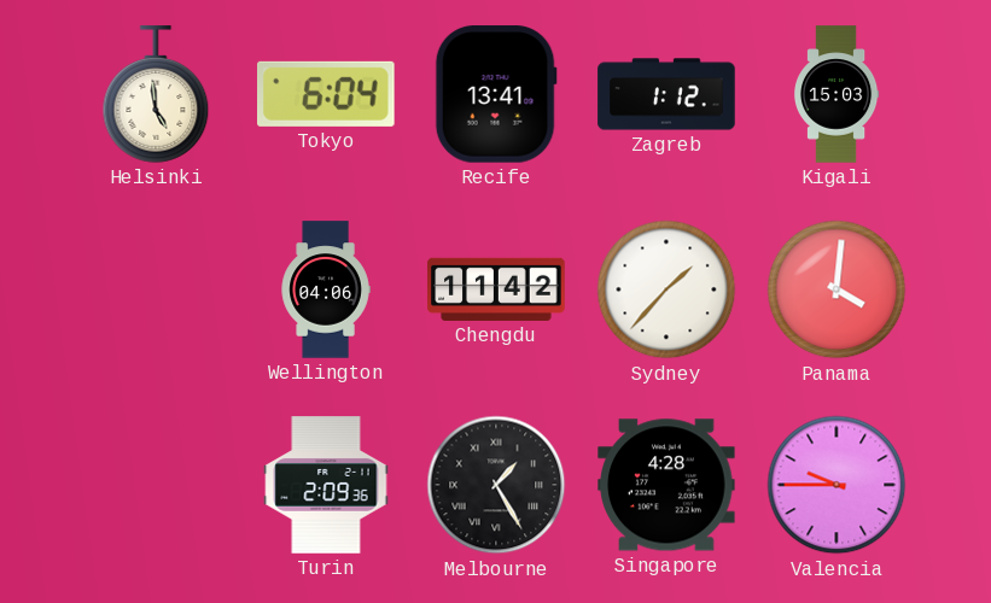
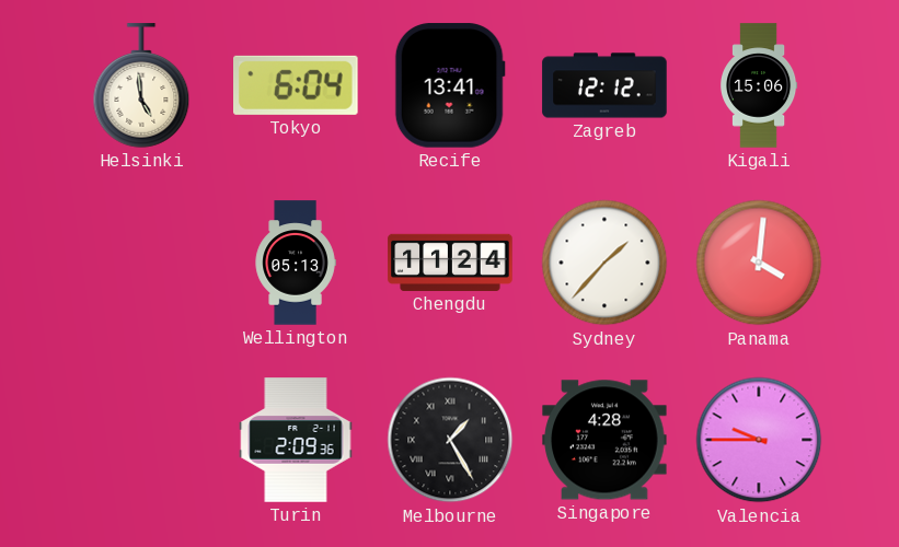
Zagreb: 1:12 -> 12:12
Kigali: 15:03 -> 15:06
Wellington: 04:06 -> 05:13
Chengdu: 11:42 -> 11:24
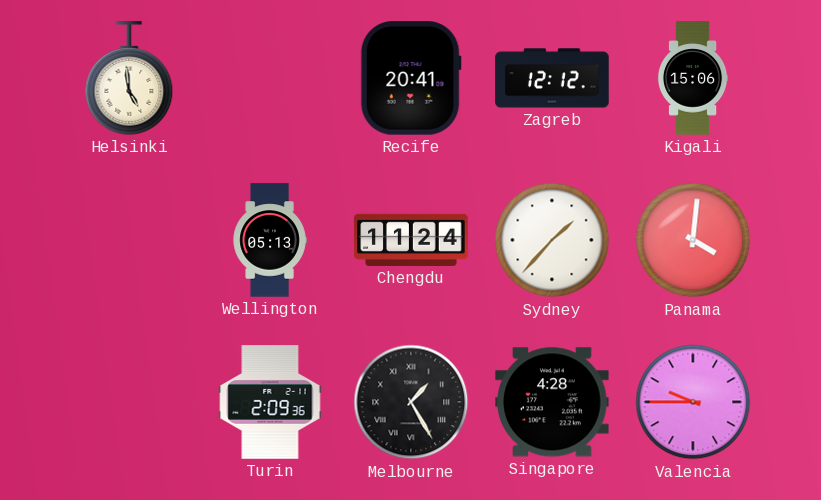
Tokyo: 6:04 -> none
Recife: 13:41 -> 20:41
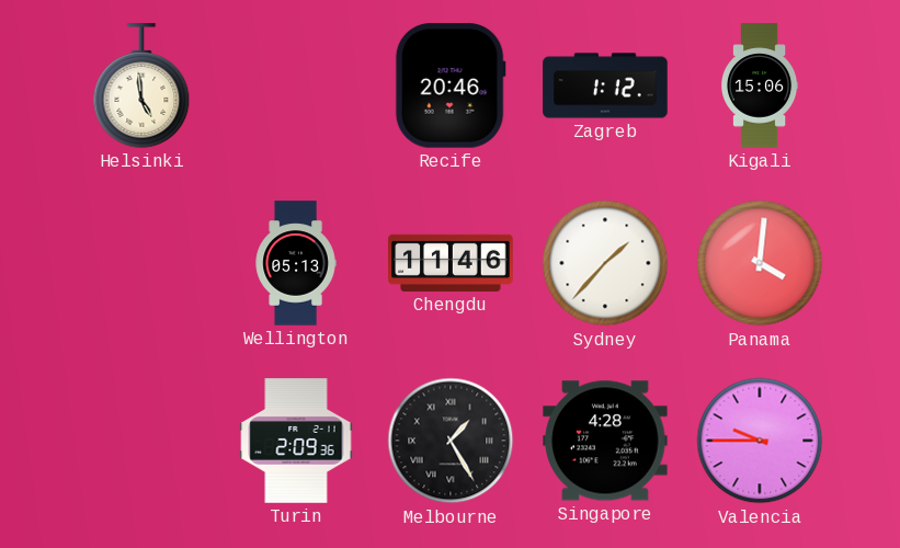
Recife: 20:41 -> 20:46
Zagreb: 12:12 -> 1:12
Chengdu: 11:24 -> 11:46
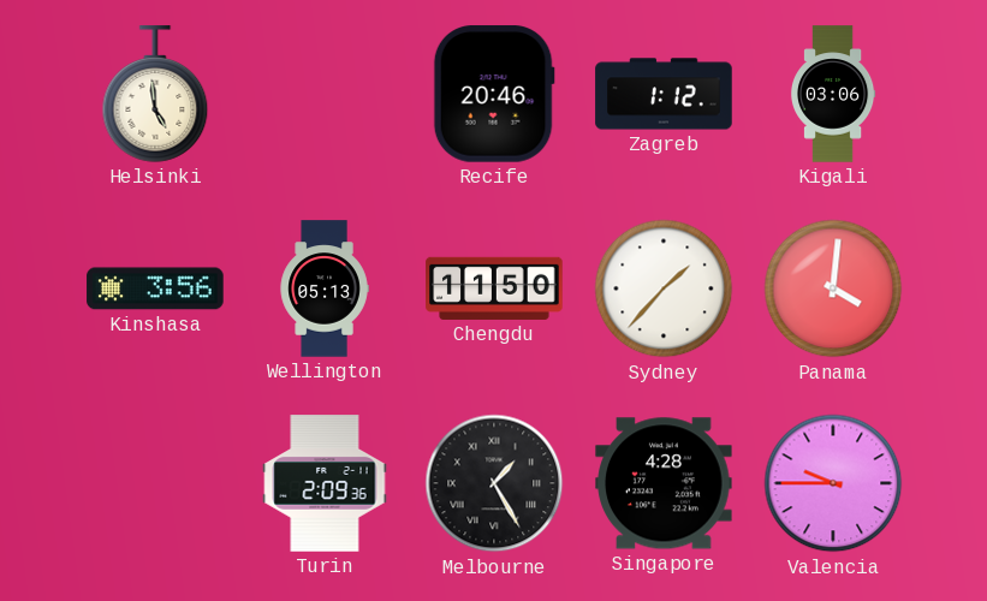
Kigali: 15:06 -> 03:06
Kinshasa: none -> 3:56
Chengdu: 11:46 -> 11:50
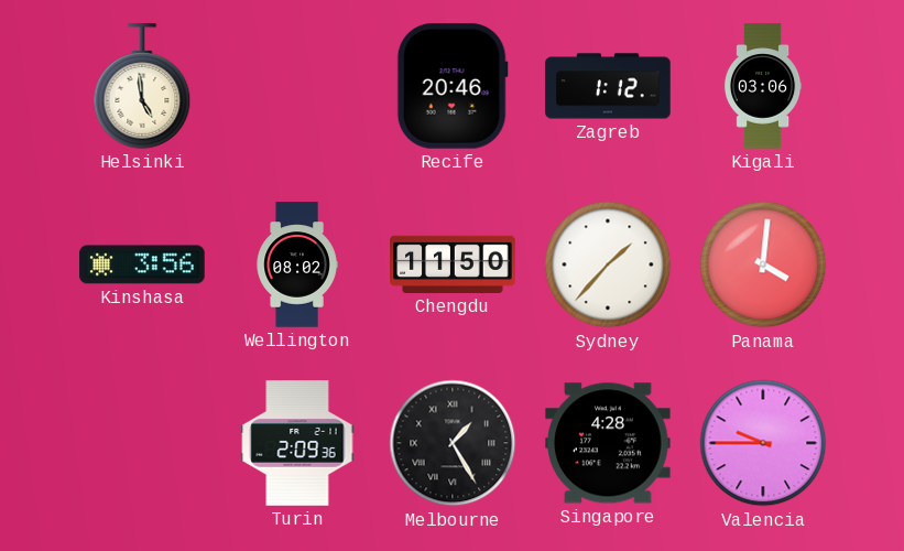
Wellington: 05:13 -> 08:02
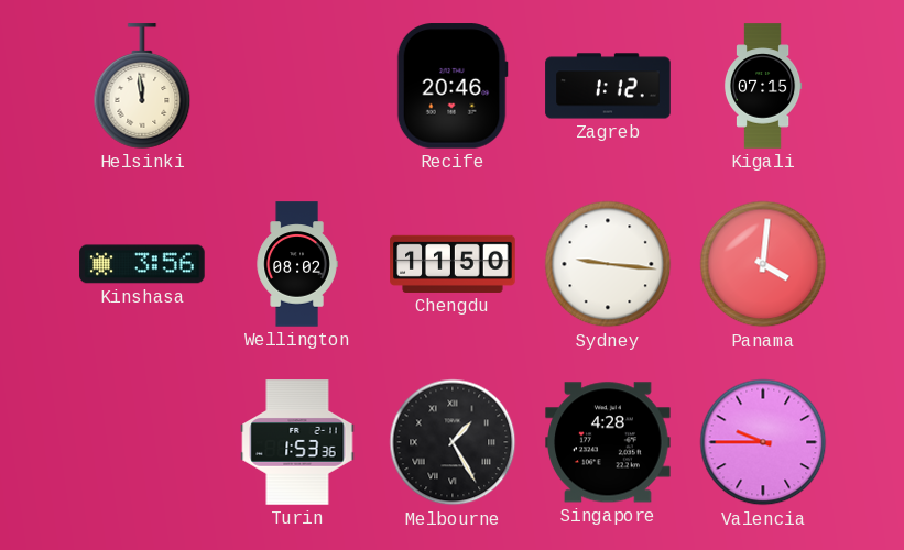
Helsinki: 4:59 -> 11:59
Kigali: 03:06 -> 07:15
Sydney: 1:37 -> 9:16
Turin: 2:09 -> 1:53
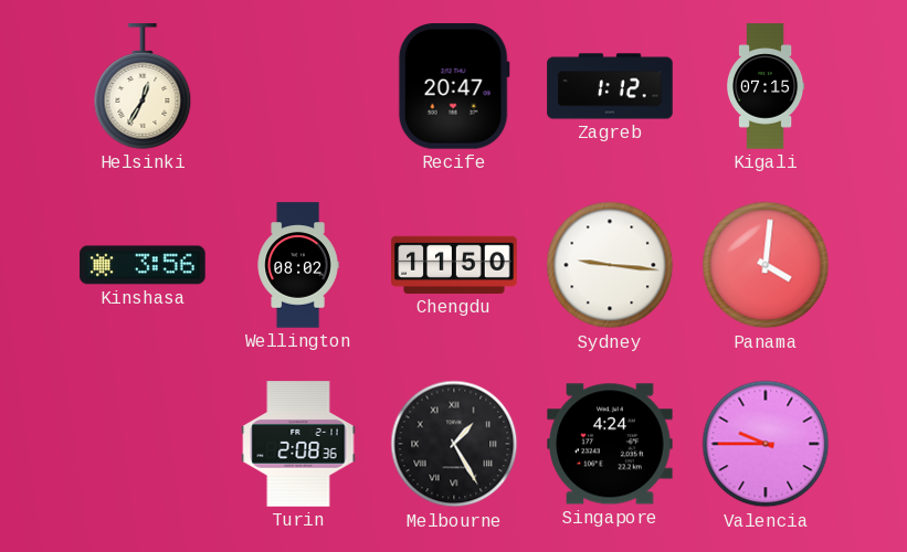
Helsinki: 11:59 -> 12:35
Recife: 20:46 -> 20:47
Turin: 1:53 -> 2:08
Singapore: 4:28 -> 4:24
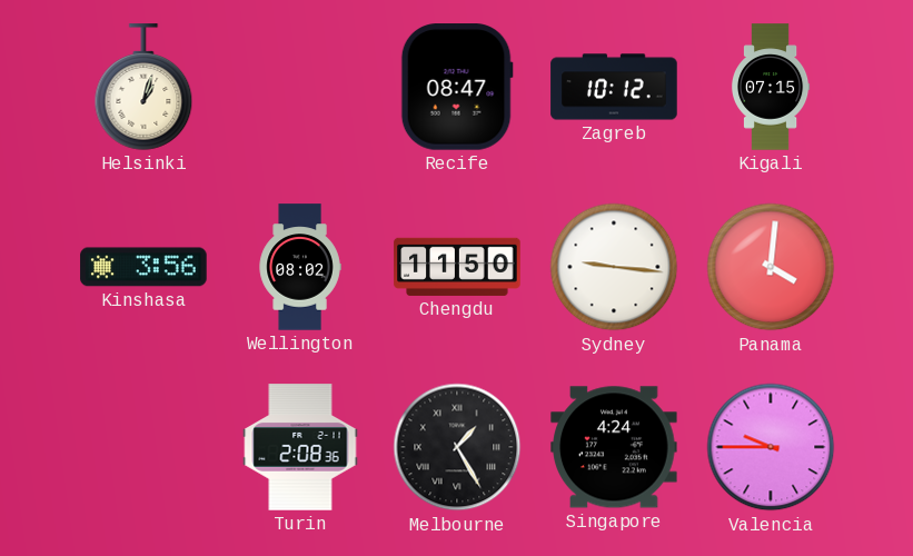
Helsinki: 12:35 -> 1:03
Recife: 20:47 -> 08:47
Zagreb: 1:12 -> 10:12
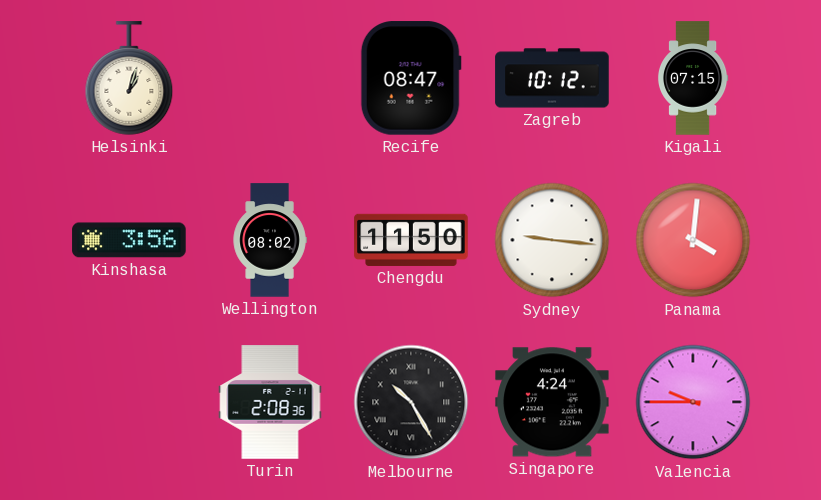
Melbourne: 1:25 -> 10:25
